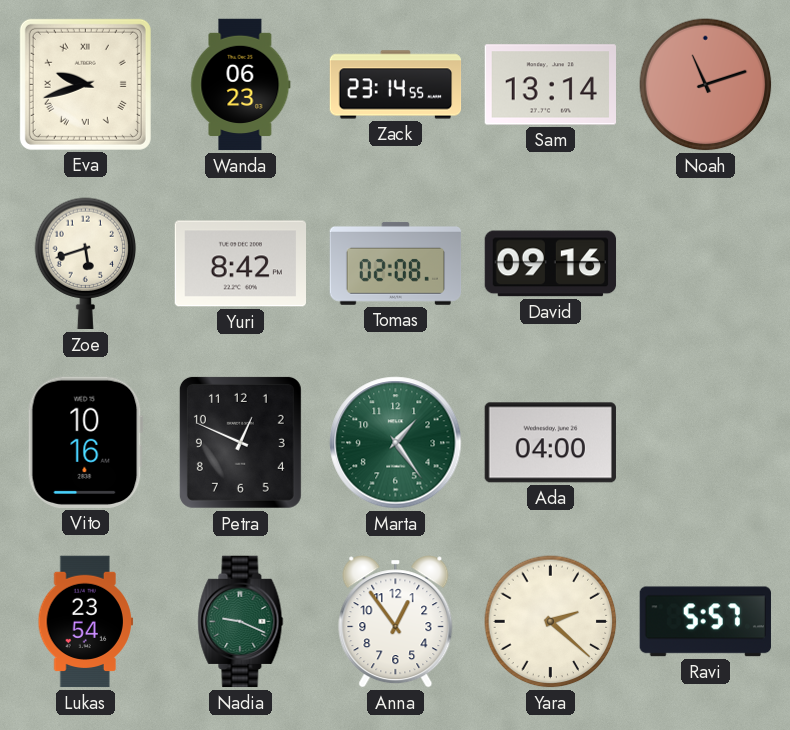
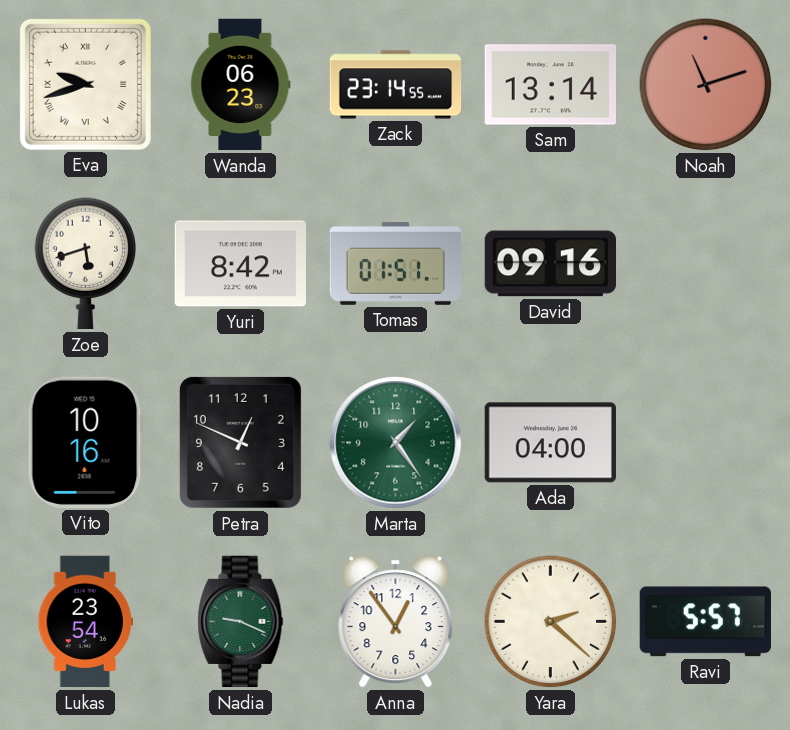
Tomas: 02:08 -> 01:51
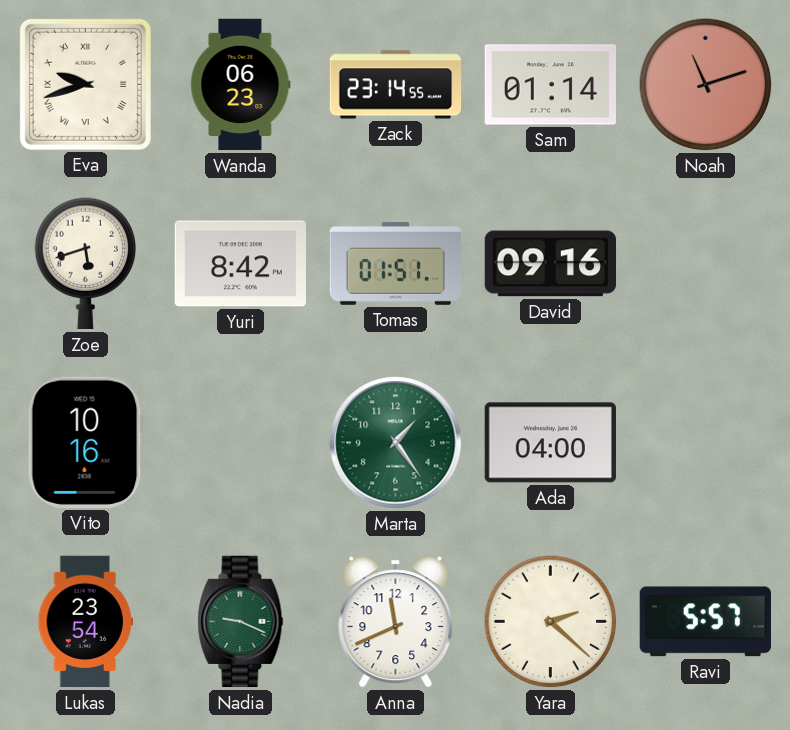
Sam: 13:14 -> 01:14
Petra: 12:49 -> none
Anna: 12:54 -> 11:41
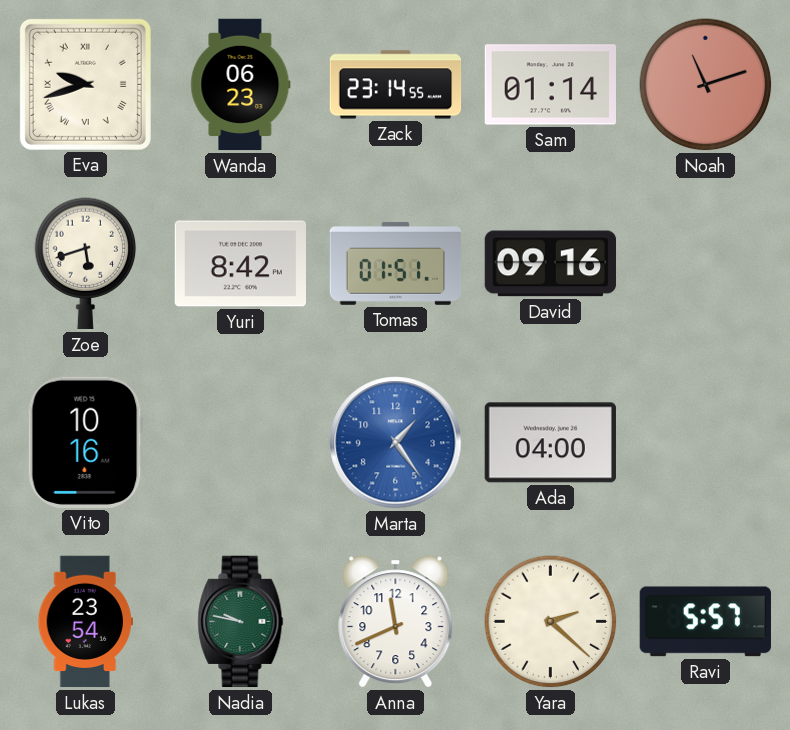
Marta dial: green -> blue
Nadia: 9:19 -> 9:47
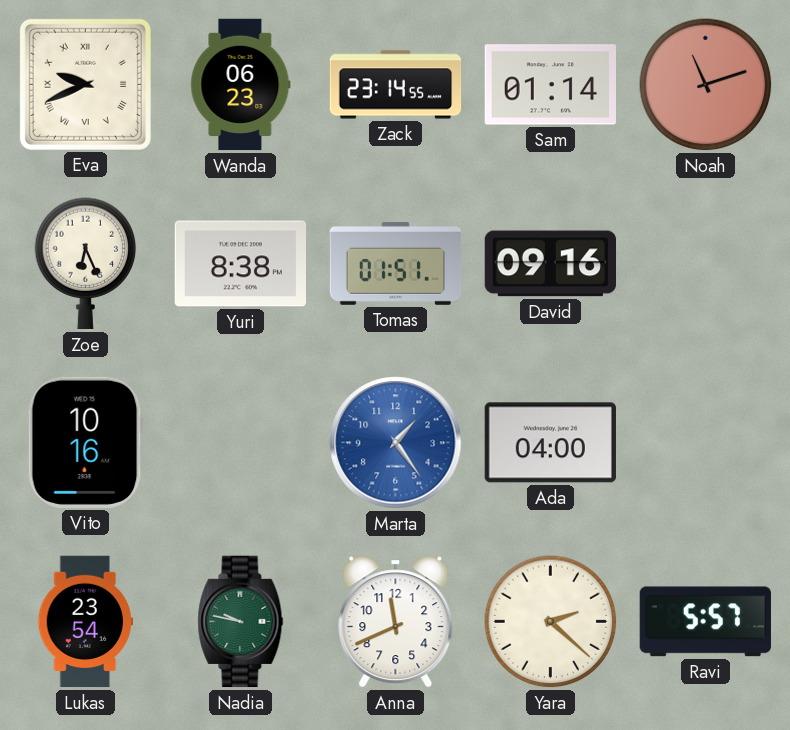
Eva: 9:42 -> 9:41
Zoe: 5:42 -> 6:26
Yuri: 8:42 -> 8:38
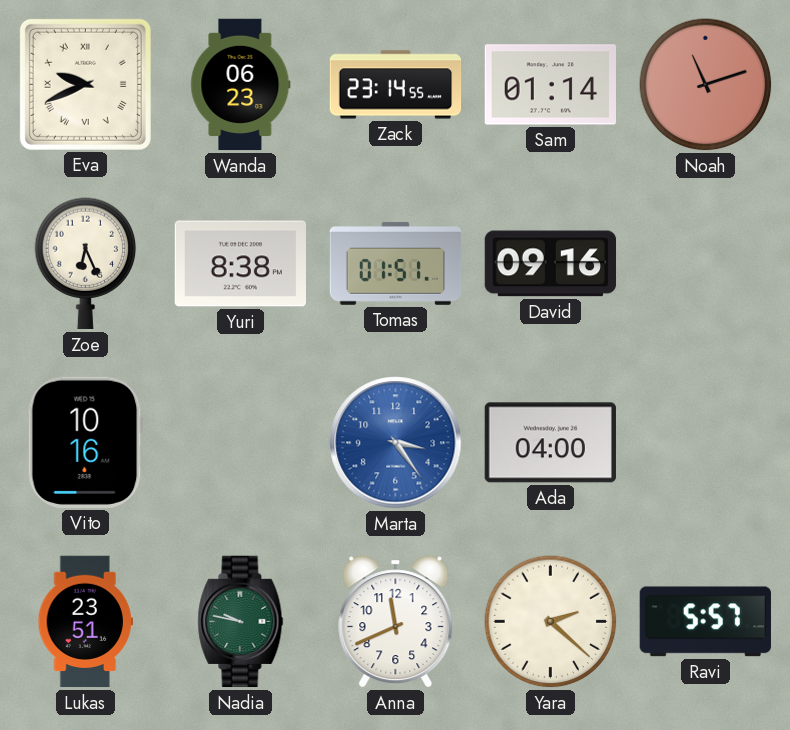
Marta: 1:24 -> 3:24
Lukas: 23:54 -> 23:51
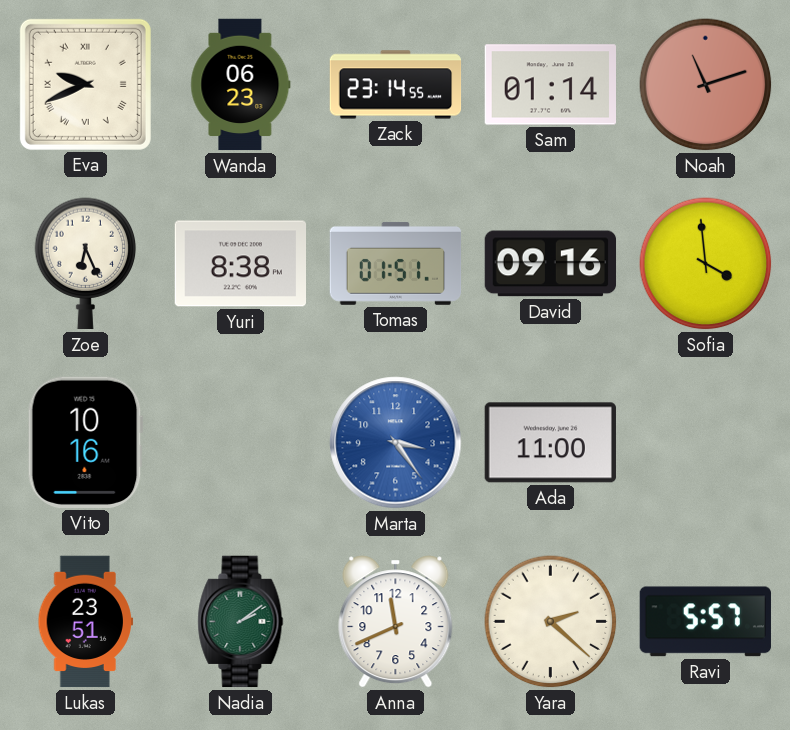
Sofia: none -> 3:59
Ada: 04:00 -> 11:00
Nadia: 9:47 -> 2:09
